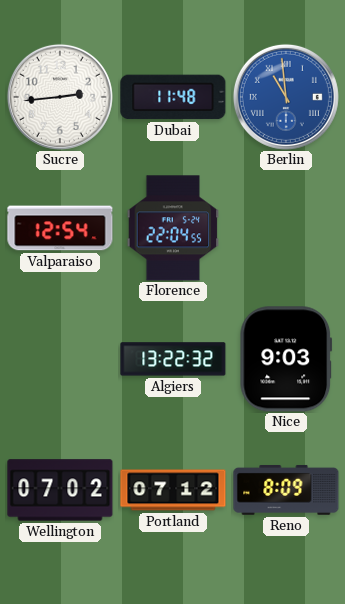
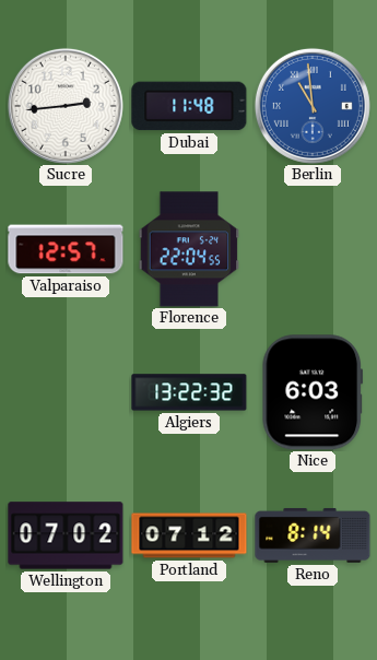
Valparaiso: 12:54 -> 12:57
Nice: 9:03 -> 6:03
Reno: 8:09 -> 8:14
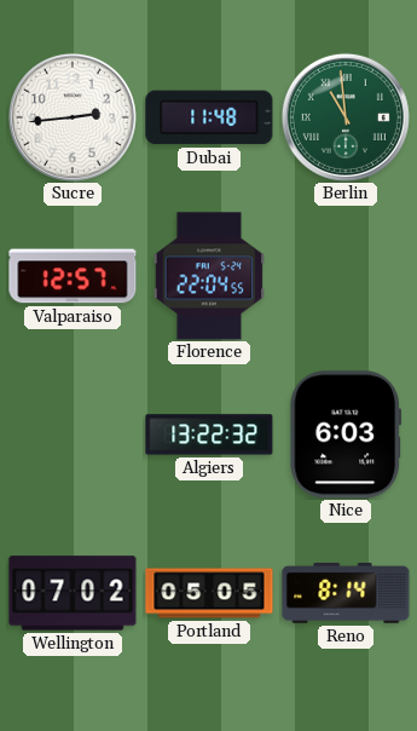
Berlin dial: blue -> green
Portland: 07:12 -> 05:05
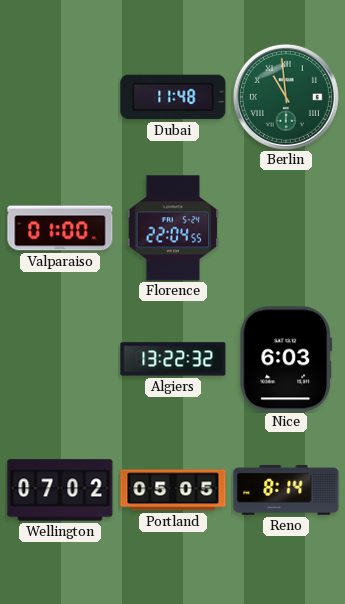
Sucre: 2:44 -> none
Valparaiso: 12:57 -> 01:00
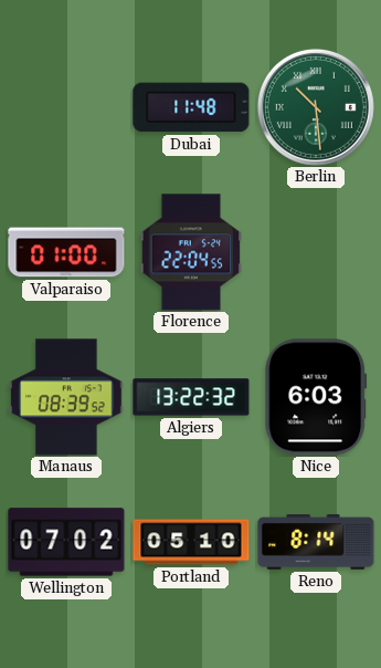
Berlin: 10:59 -> 10:29
Manaus: none -> 08:39
Portland: 05:05 -> 05:10
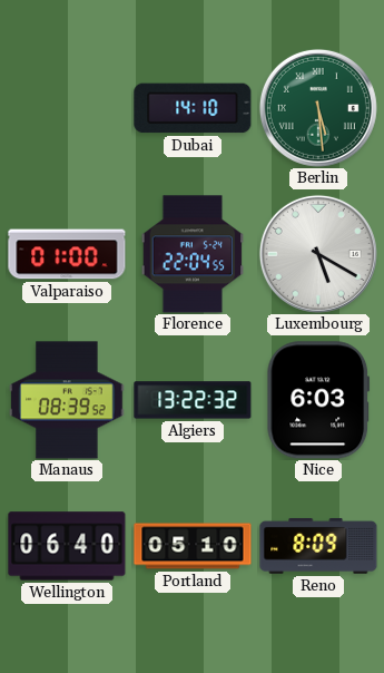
Dubai: 11:48 -> 14:10
Berlin: 10:29 -> 5:29
Luxembourg: none -> 5:20
Wellington: 07:02 -> 06:40
Reno: 8:14 -> 8:09
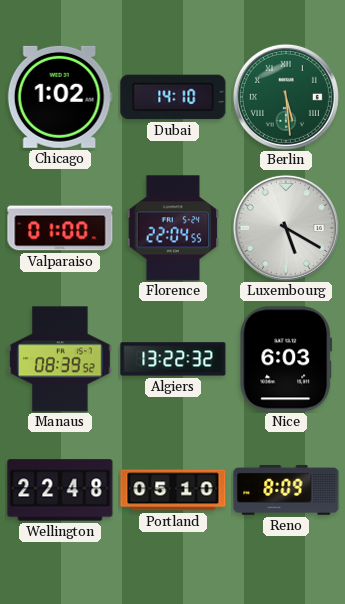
Chicago: none -> 1:02
Wellington: 06:40 -> 22:48
